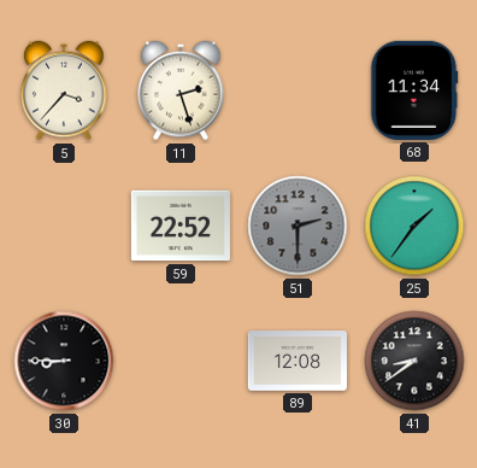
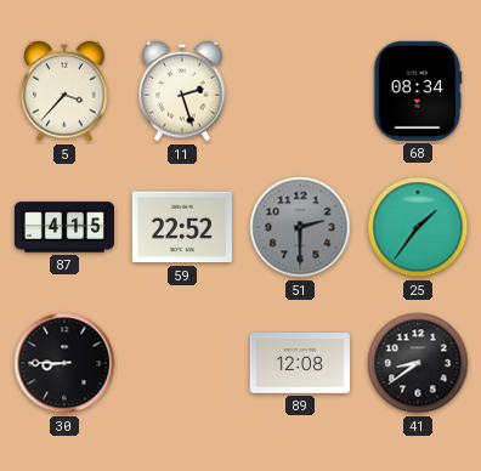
68: 11:34 -> 08:34
87: none -> 4:15
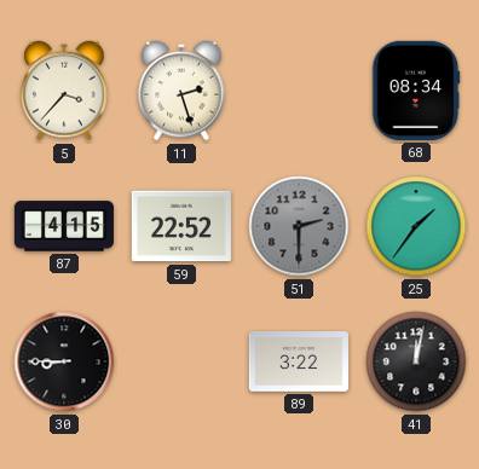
89: 12:08 -> 3:22
41: 8:39 -> 12:02
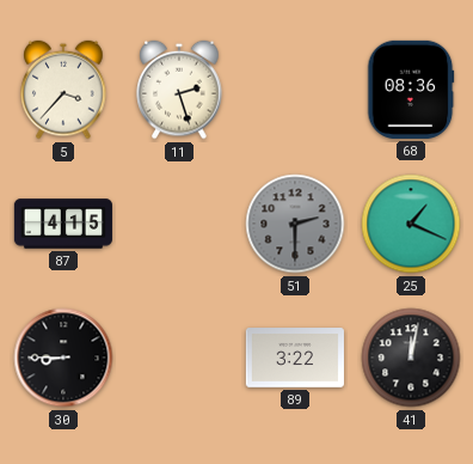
68: 08:34 -> 08:36
59: 22:52 -> none
25: 1:36 -> 1:19
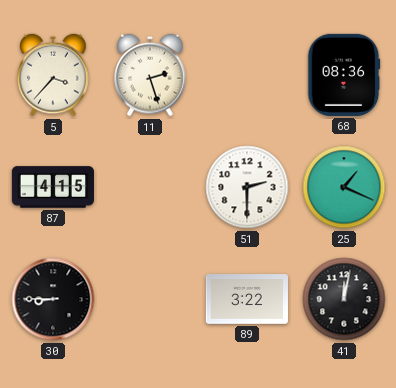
51 dial: grey -> white
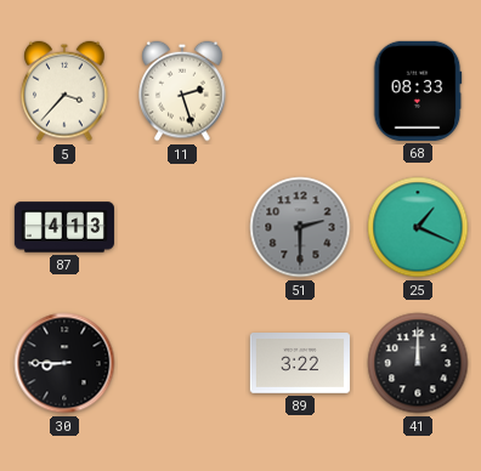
68: 08:36 -> 08:33
87: 4:15 -> 4:13
51 dial: white -> grey
41: 12:02 -> 12:00
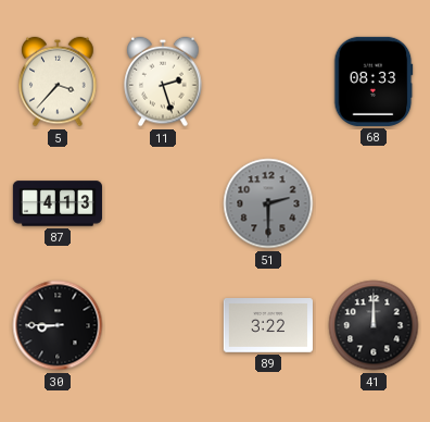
25: 1:19 -> none
